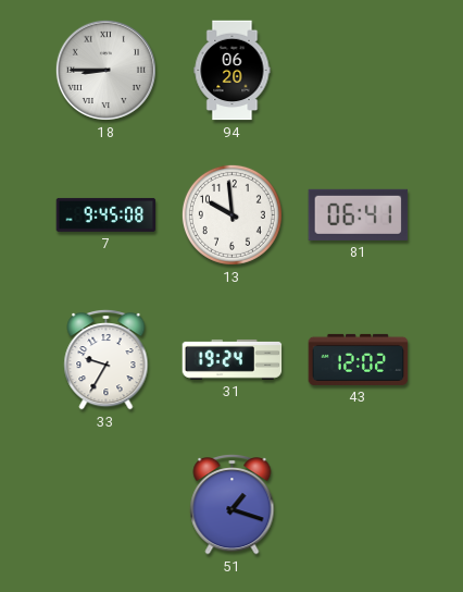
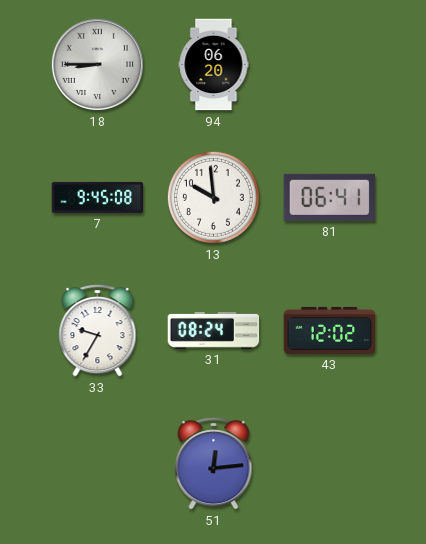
31: 19:24 -> 08:24
51: 1:18 -> 12:14
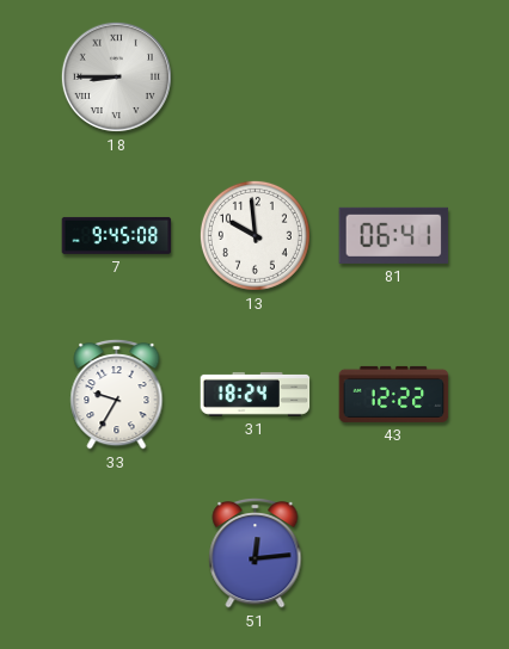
94: 06:20 -> none
31: 08:24 -> 18:24
43: 12:02 -> 12:22
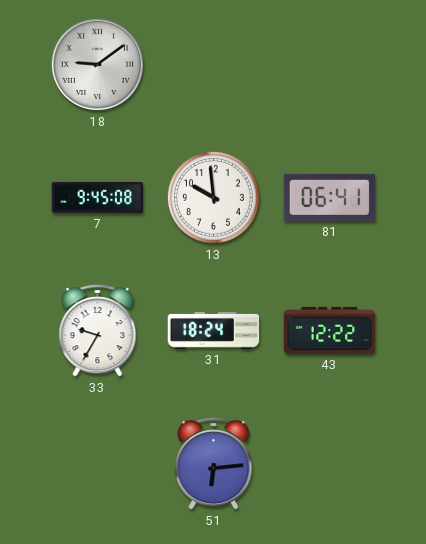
18: 8:45 -> 9:09
51: 12:14 -> 6:14
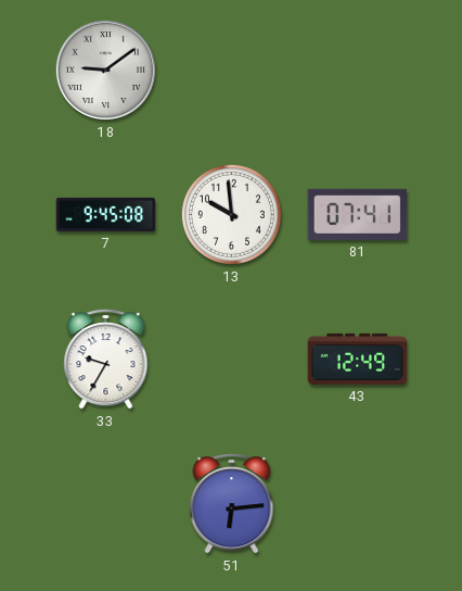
81: 06:41 -> 07:41
31: 18:24 -> none
43: 12:22 -> 12:49
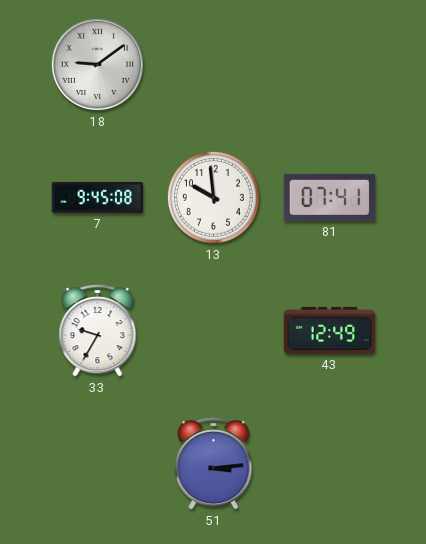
51: 6:14 -> 3:14
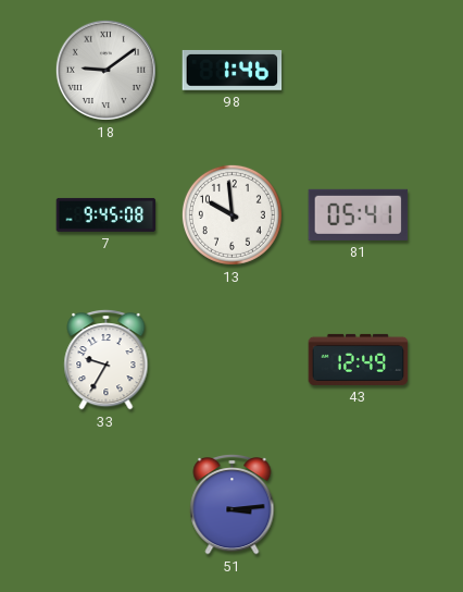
98: none -> 1:46
81: 07:41 -> 05:41
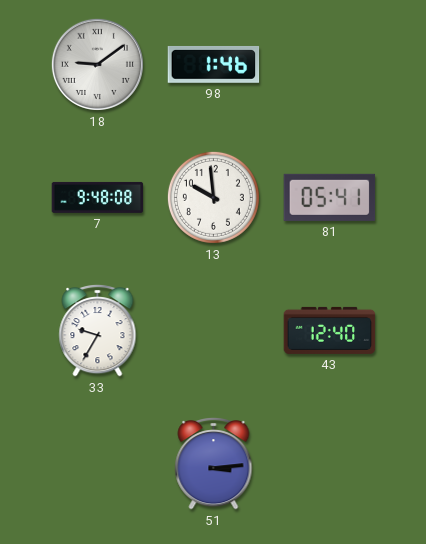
7: 9:45 -> 9:48
43: 12:49 -> 12:40
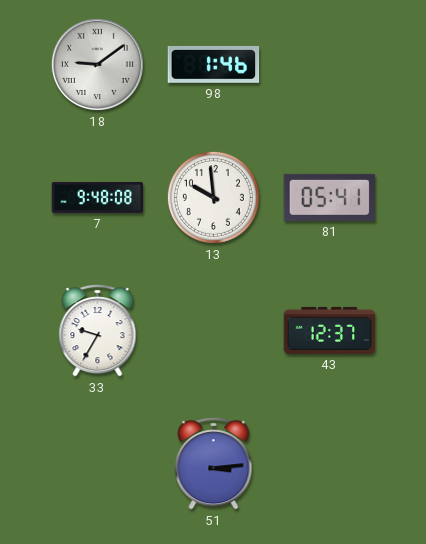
43: 12:40 -> 12:37
